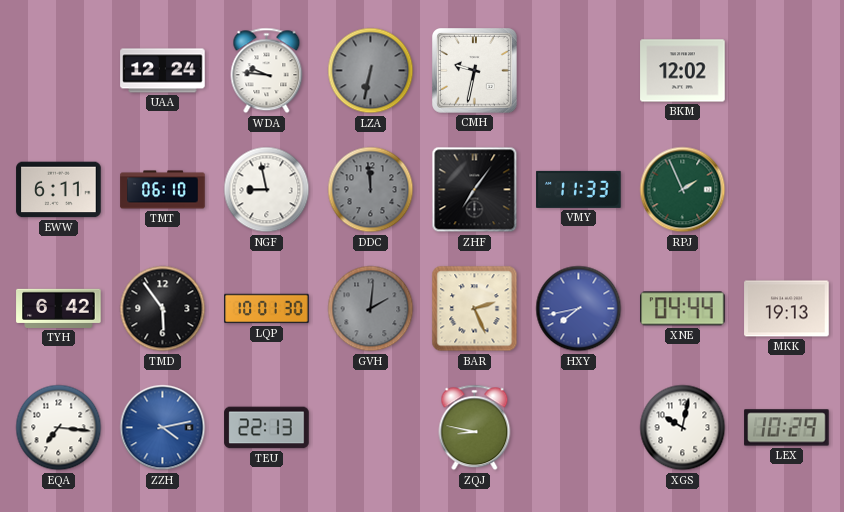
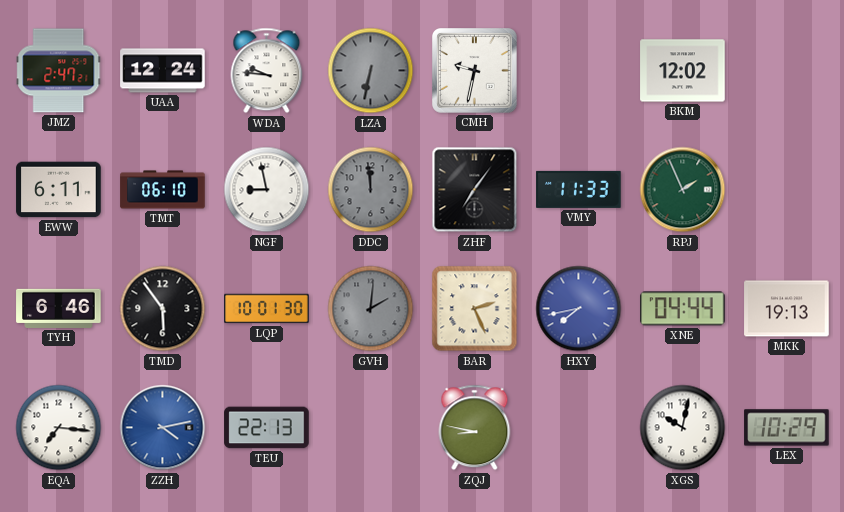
JMZ: none -> 2:47
TYH: 6:42 -> 6:46
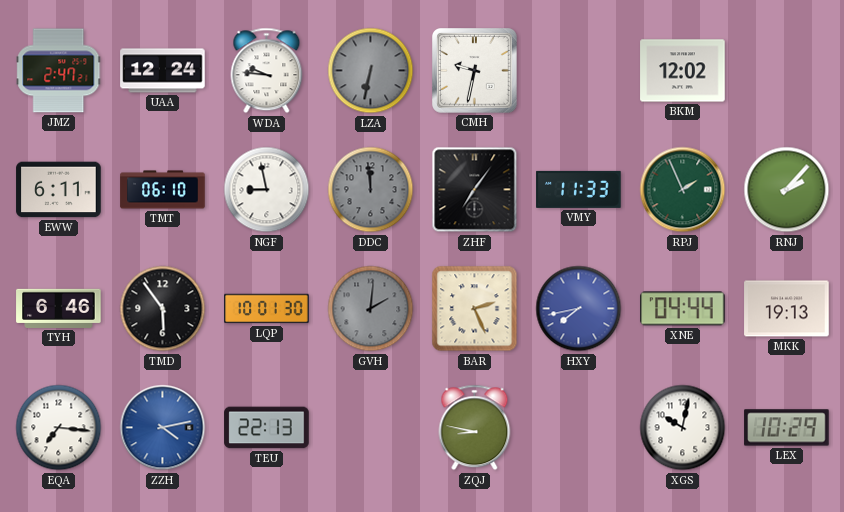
RNJ: none -> 2:07
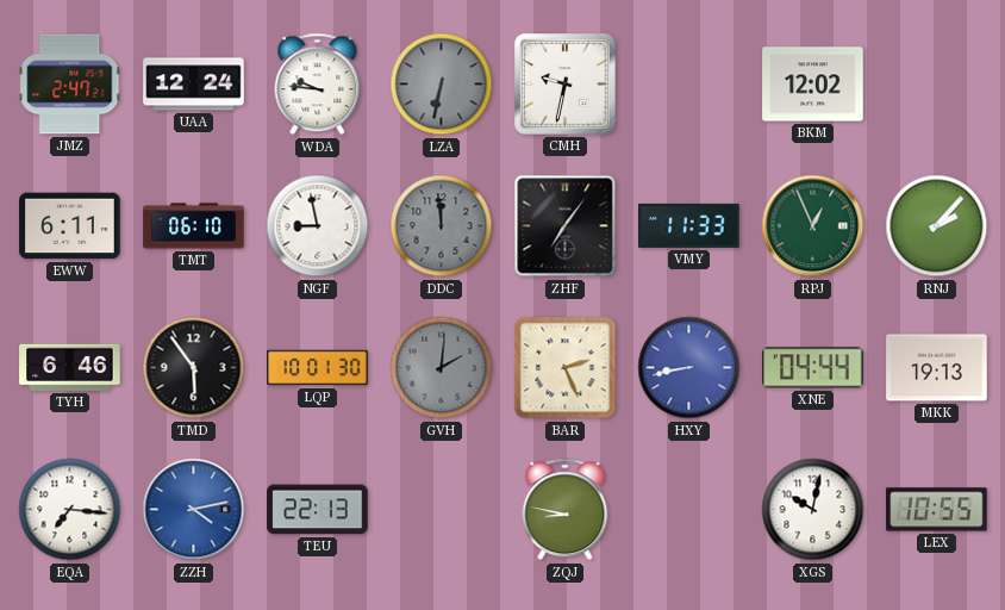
RPJ: 1:56 -> 12:56
HXY: 7:43 -> 8:43
LEX: 10:29 -> 10:55
